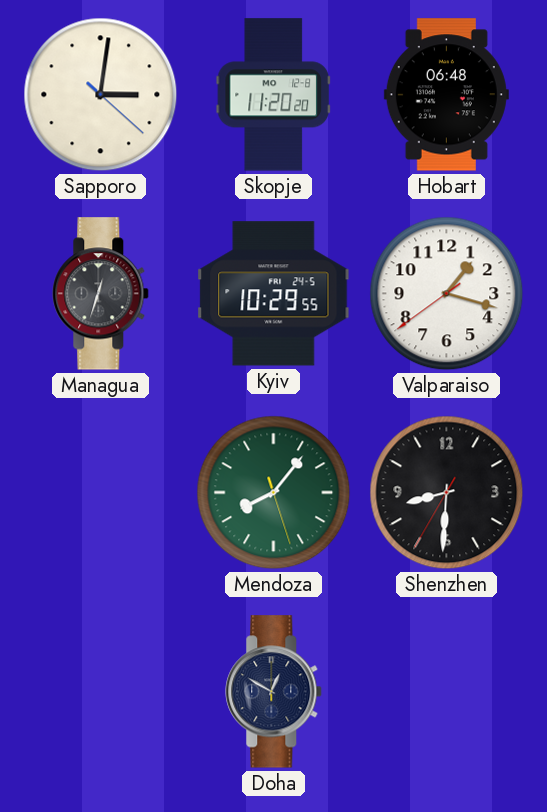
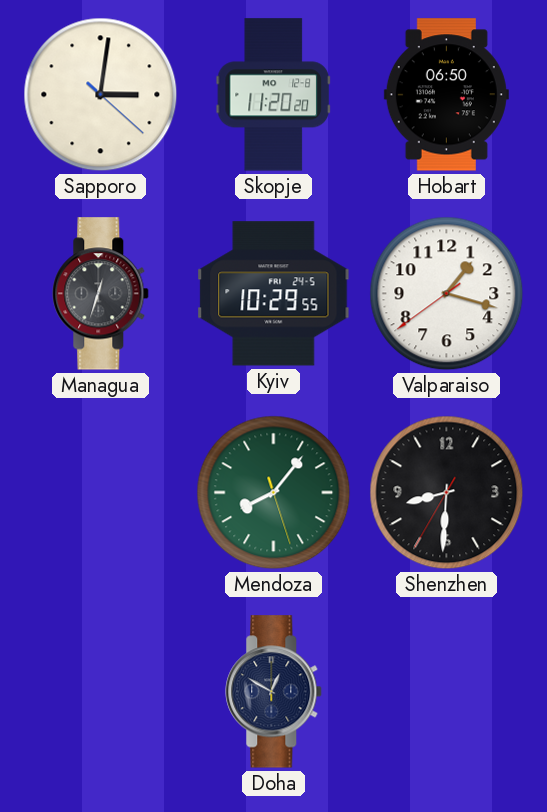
Hobart: 06:48 -> 06:50
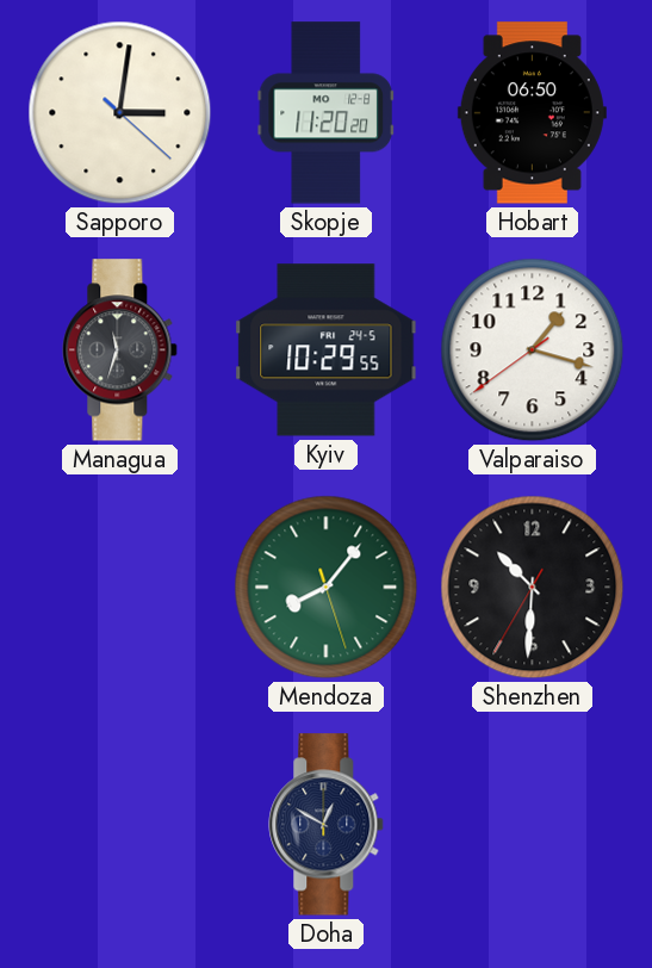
Managua: 12:33 -> 11:33
Shenzhen: 8:30 -> 10:30
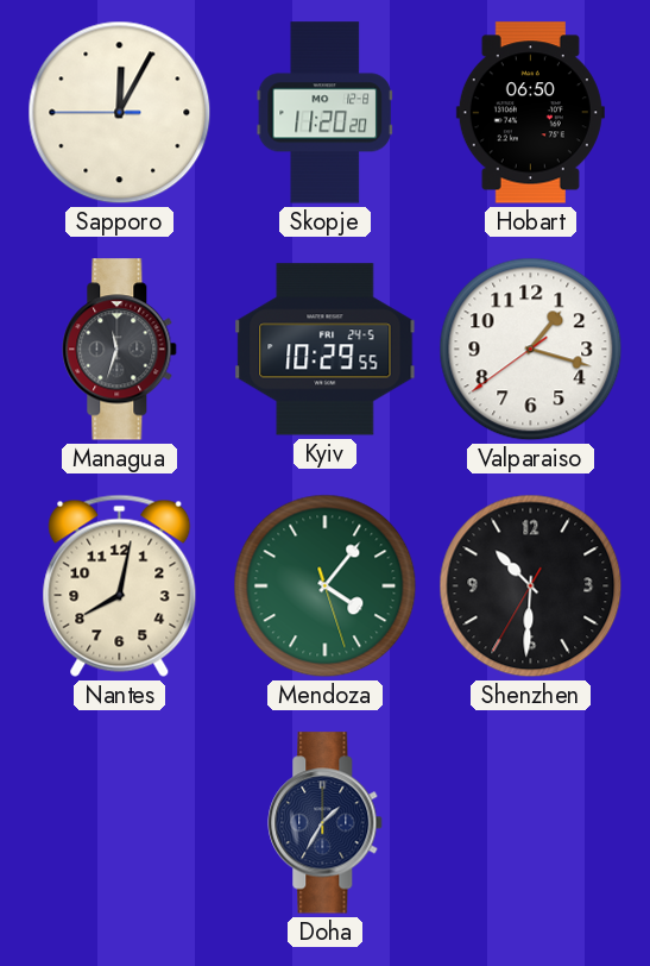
Sapporo: 3:01 -> 12:04
Nantes: none -> 8:02
Mendoza: 8:06 -> 4:06
Doha: 12:50 -> 1:35
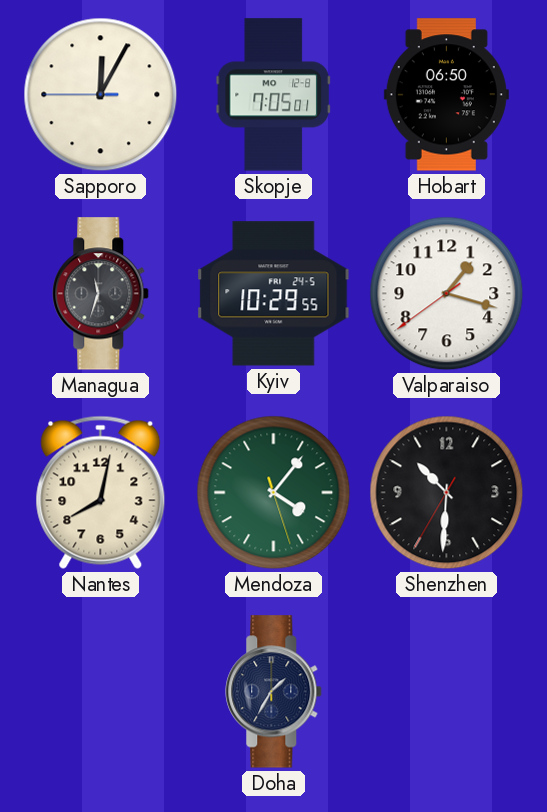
Skopje: 11:20 -> 7:05
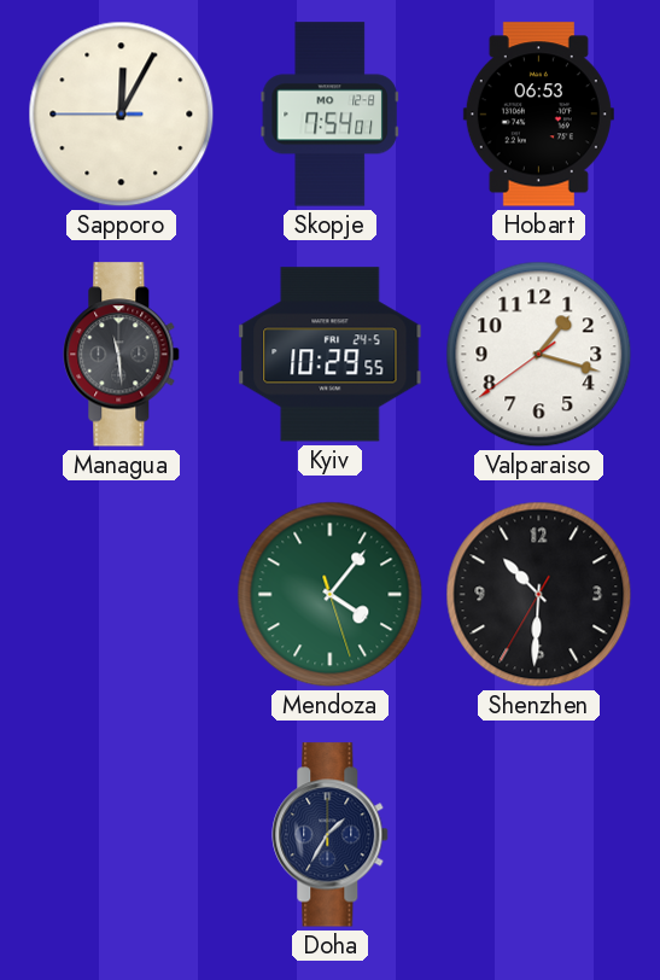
Skopje: 7:05 -> 7:54
Hobart: 06:50 -> 06:53
Managua: 11:33 -> 11:29
Nantes: 8:02 -> none
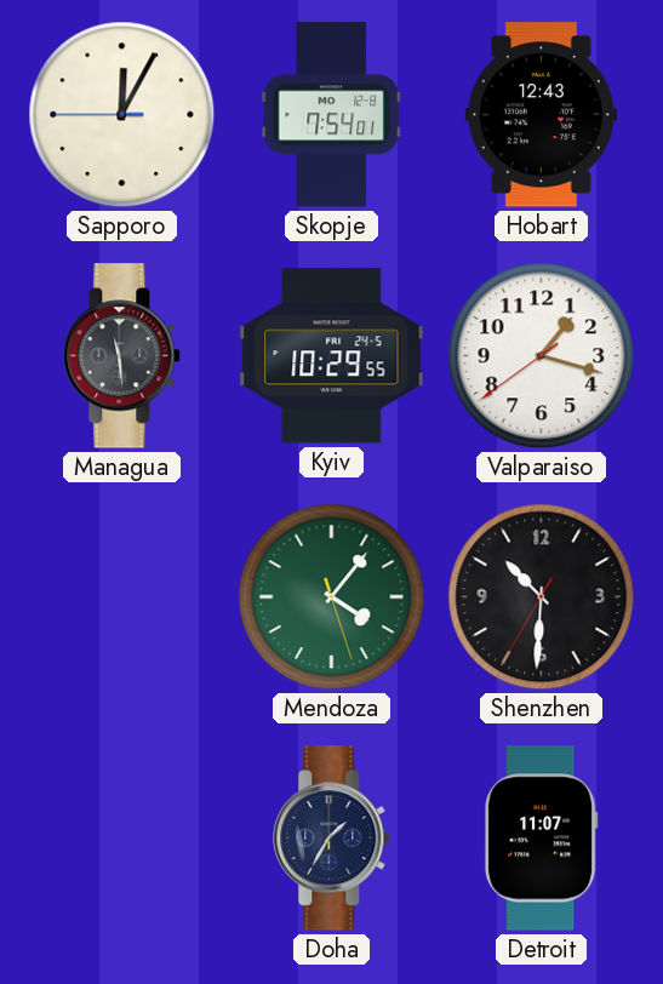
Hobart: 06:53 -> 12:43
Detroit: none -> 11:07
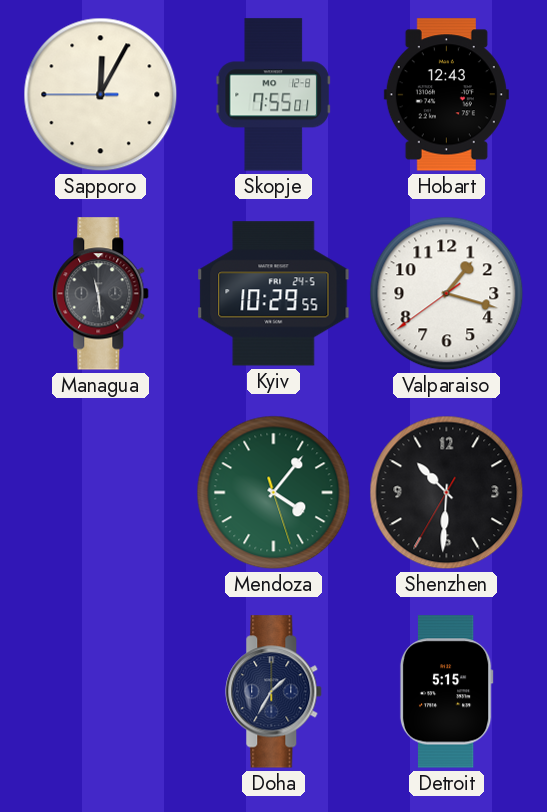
Skopje: 7:54 -> 7:55
Detroit: 11:07 -> 5:15
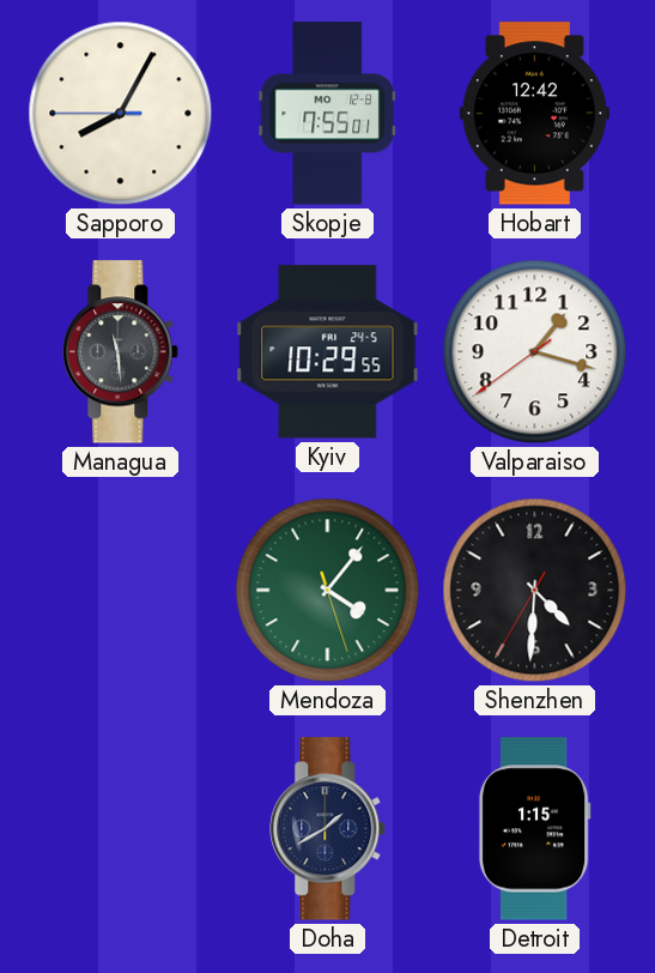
Sapporo: 12:04 -> 8:04
Hobart: 12:43 -> 12:42
Shenzhen: 10:30 -> 4:30
Doha: 1:35 -> 1:40
Detroit: 5:15 -> 1:15
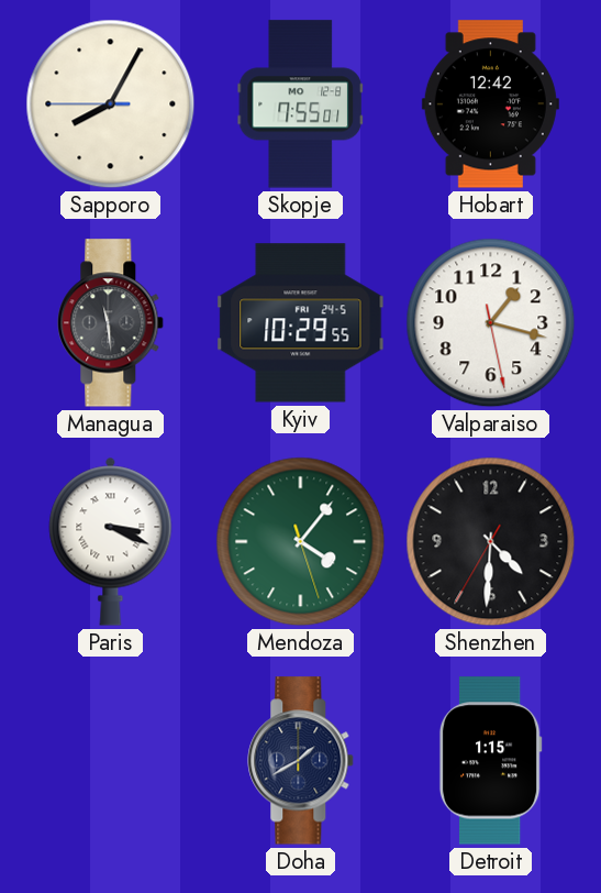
Valparaiso: 1:17:39 -> 1:17:28
Paris: none -> 3:19
